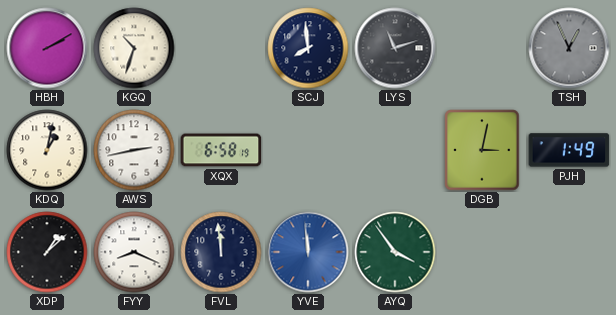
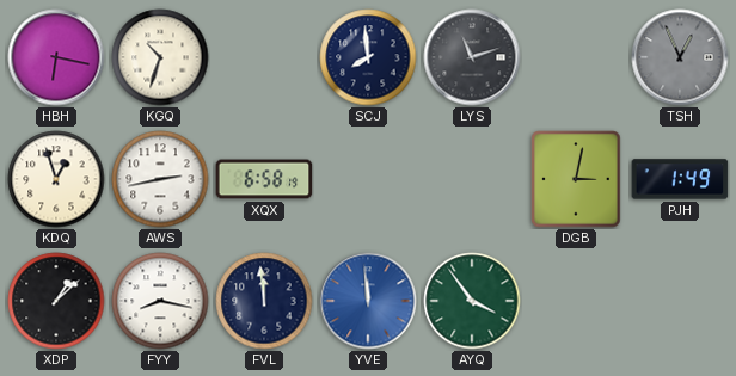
HBH: 2:10 -> 6:17
KDQ: 1:02 -> 12:57
FYY: 8:19 -> 8:17
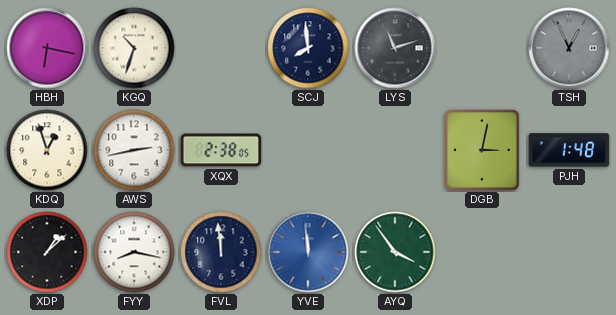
XQX: 6:58 -> 2:38
PJH: 1:49 -> 1:48
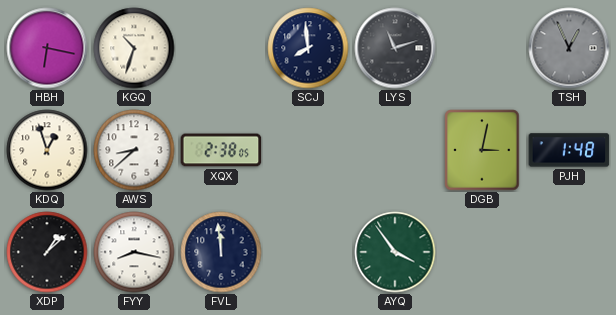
AWS: 2:43 -> 8:38
YVE: 11:59 -> none
